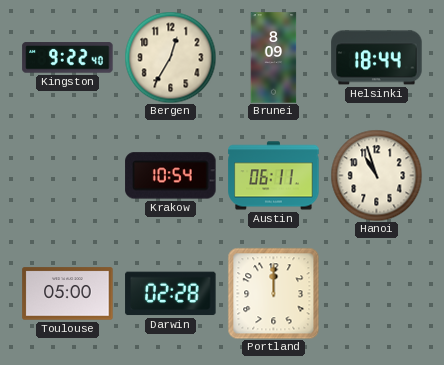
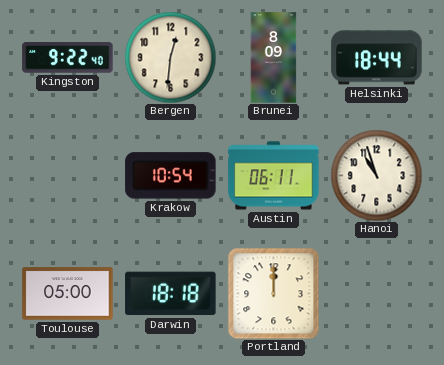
Bergen: 12:35 -> 12:31
Darwin: 02:28 -> 18:18
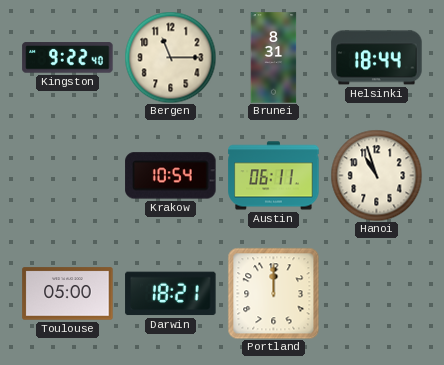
Bergen: 12:31 -> 11:15
Brunei: 8:09 -> 8:31
Darwin: 18:18 -> 18:21
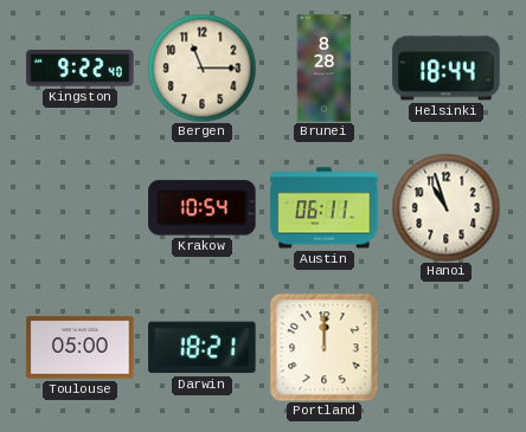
Brunei: 8:31 -> 8:28
